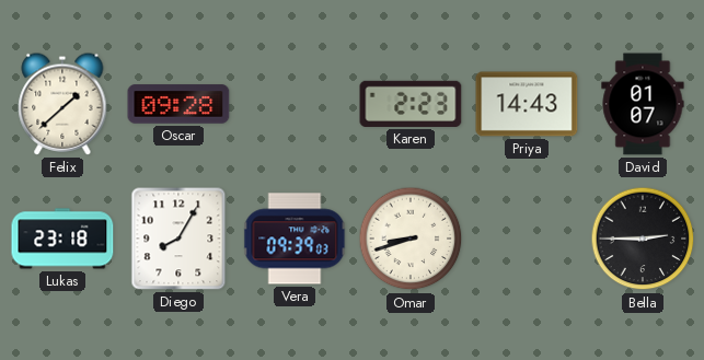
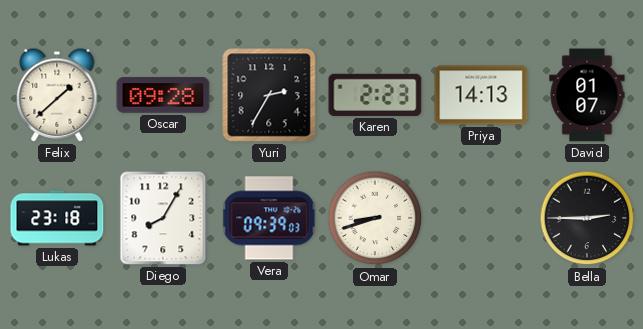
Yuri: none -> 2:35
Priya: 14:43 -> 14:13
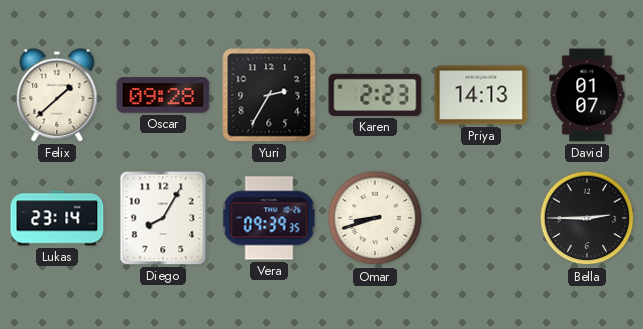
Lukas: 23:18 -> 23:14
Vera: 09:39:03 -> 09:39:35
